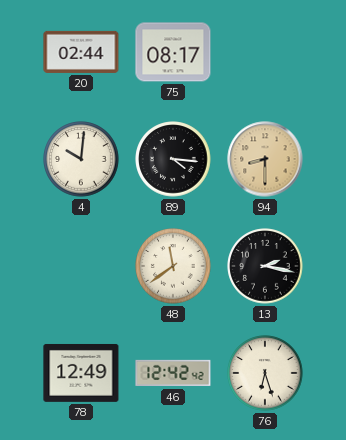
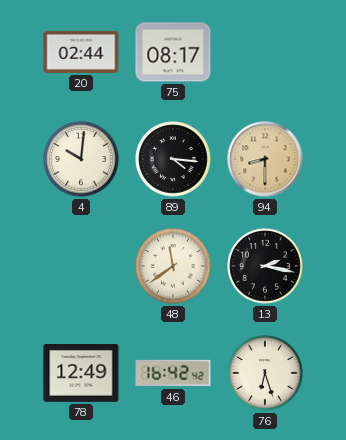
46: 12:42 -> 16:42
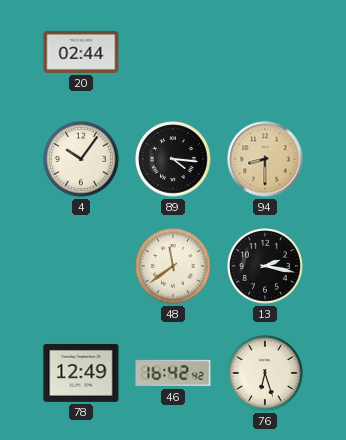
75: 08:17 -> none
4: 10:01 -> 10:06
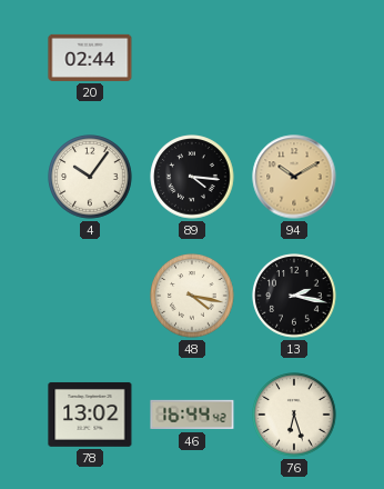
94: 8:30 -> 10:10
48: 11:39 -> 4:17
78: 12:49 -> 13:02
46: 16:42 -> 16:44
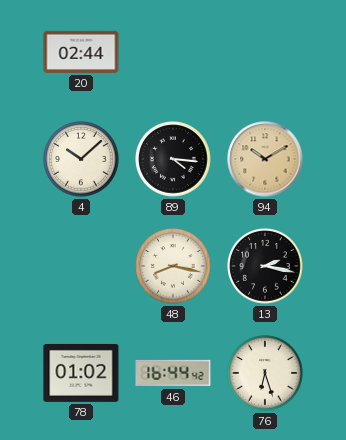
4: 10:06 -> 10:08
48: 4:17 -> 8:17
78: 13:02 -> 01:02
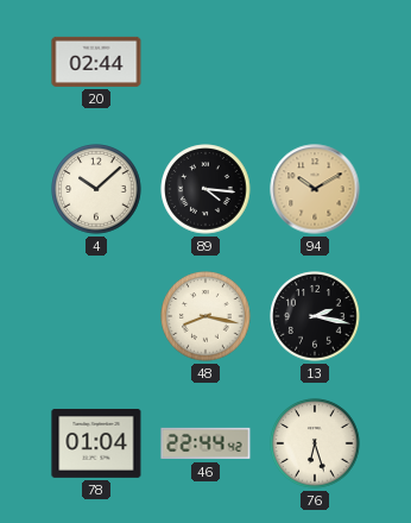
78: 01:02 -> 01:04
46: 16:44 -> 22:44
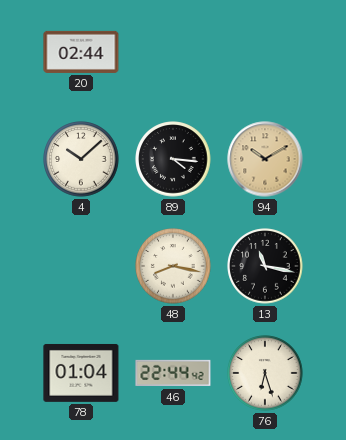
13: 2:17 -> 11:17
